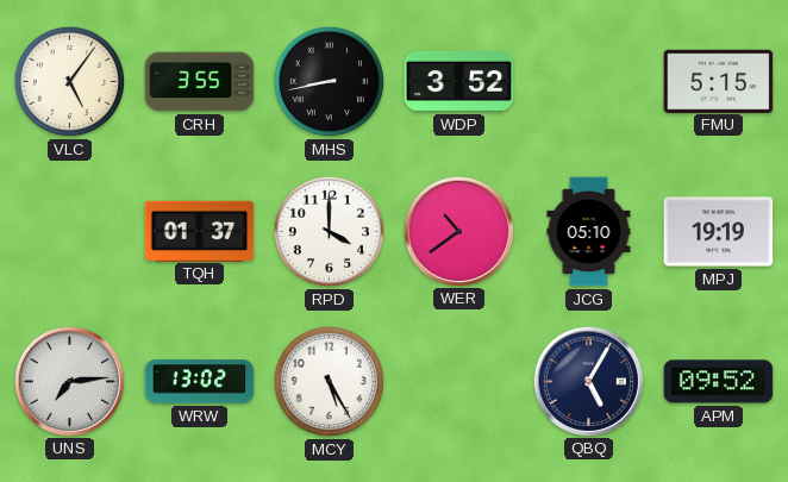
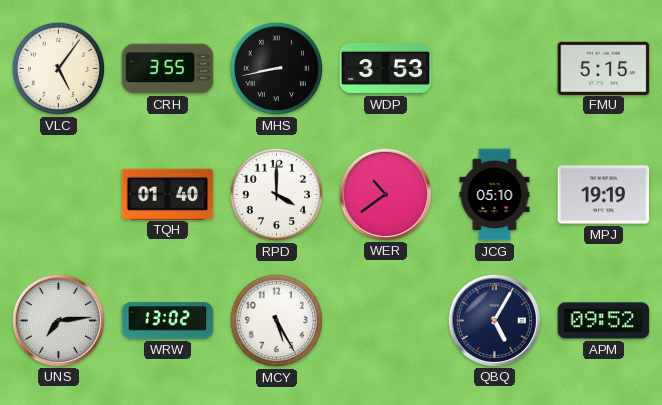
WDP: 3:52 -> 3:53
TQH: 01:37 -> 01:40
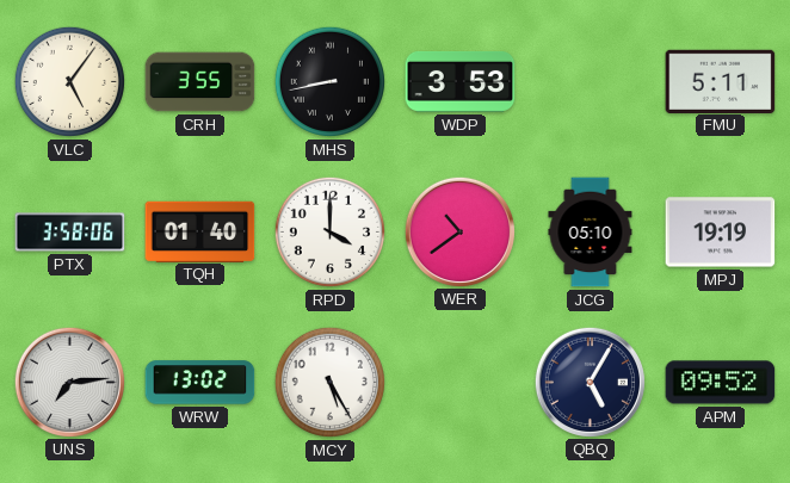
FMU: 5:15 -> 5:11
PTX: none -> 3:58
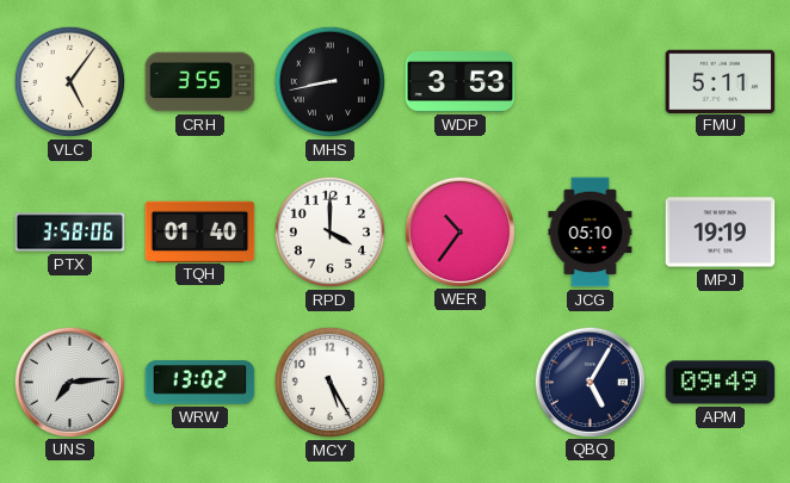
WER: 10:39 -> 10:36
APM: 09:52 -> 09:49
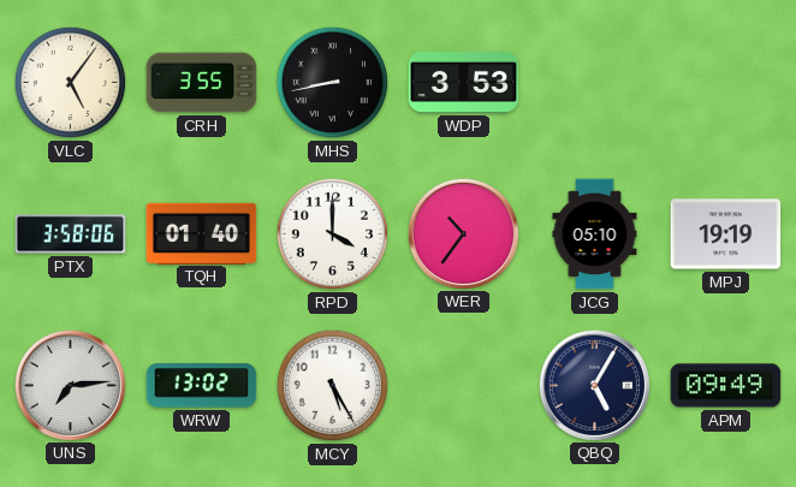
FMU: 5:11 -> none
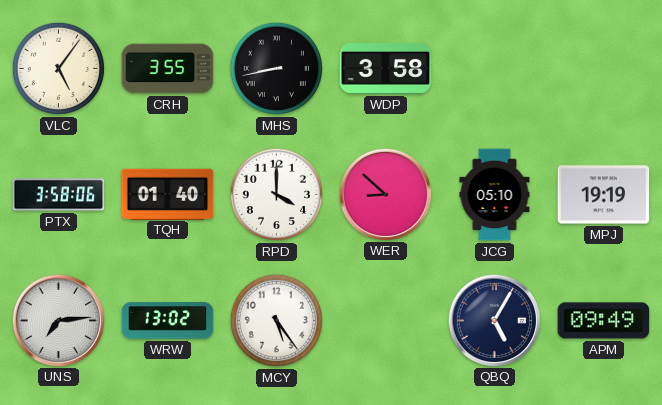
WDP: 3:53 -> 3:58
WER: 10:36 -> 8:52
MCY: 5:25 -> 5:24
